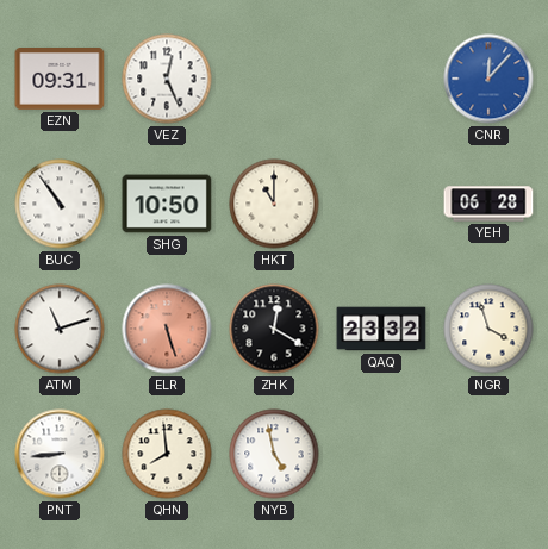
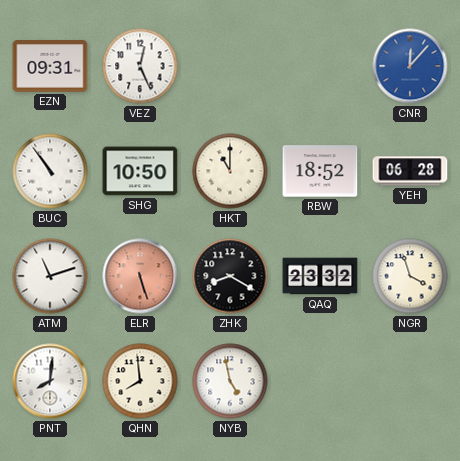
RBW: none -> 18:52
ZHK: 12:20 -> 8:20
PNT: 8:44 -> 8:01
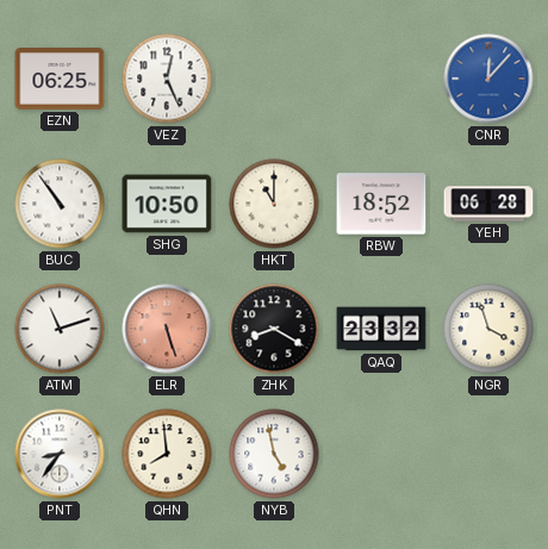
EZN: 09:31 -> 06:25
PNT: 8:01 -> 8:36
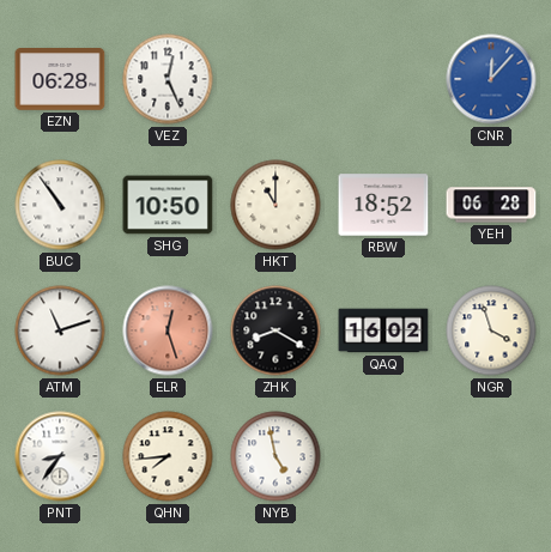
EZN: 06:25 -> 06:28
ELR: 5:27 -> 12:27
QAQ: 23:32 -> 16:02
QHN: 7:59 -> 7:44
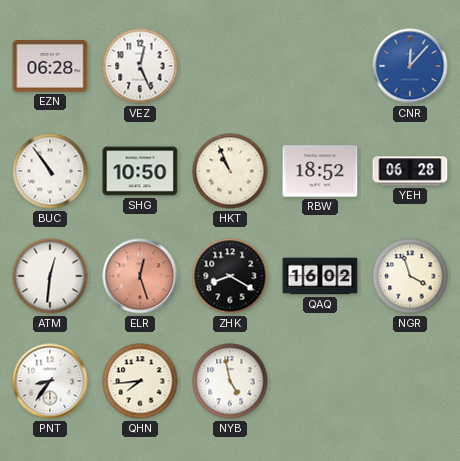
HKT: 11:00 -> 10:56
ATM: 11:12 -> 12:31
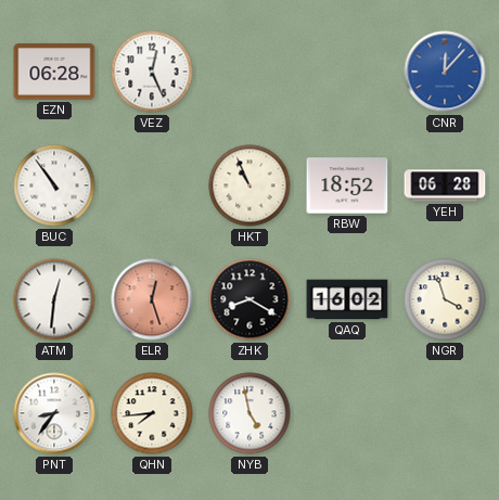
SHG: 10:50 -> none
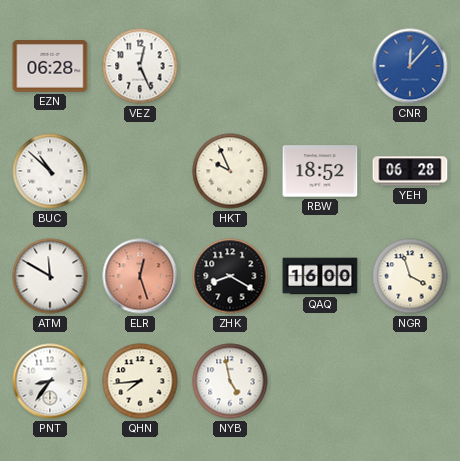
BUC: 10:54 -> 10:52
HKT: 10:56 -> 9:56
ATM: 12:31 -> 11:50
QAQ: 16:02 -> 16:00
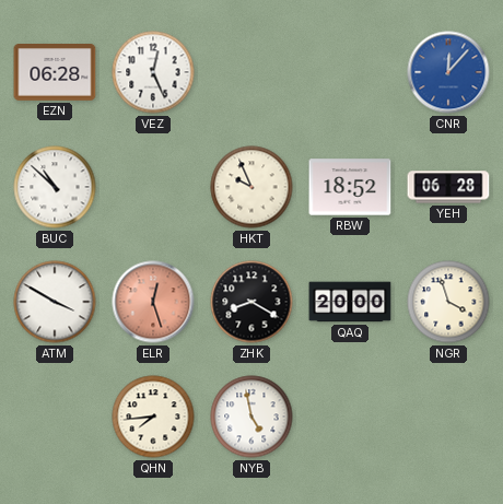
ATM: 11:50 -> 3:50
QAQ: 16:00 -> 20:00
PNT: 8:36 -> none
